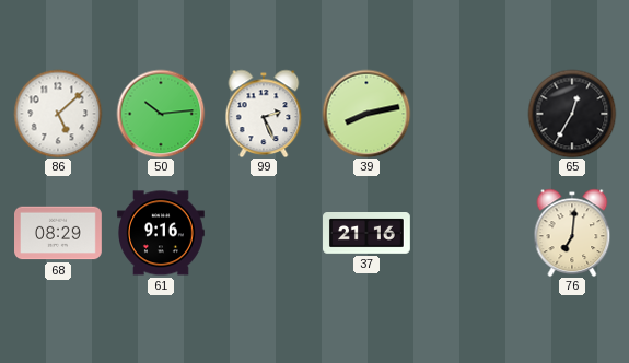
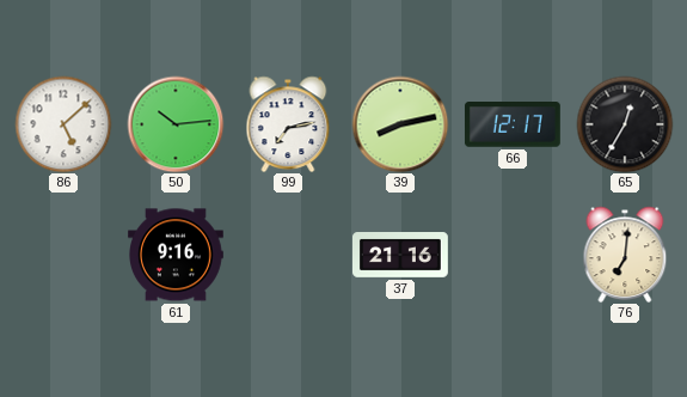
99: 2:26 -> 7:13
66: none -> 12:17
68: 08:29 -> none
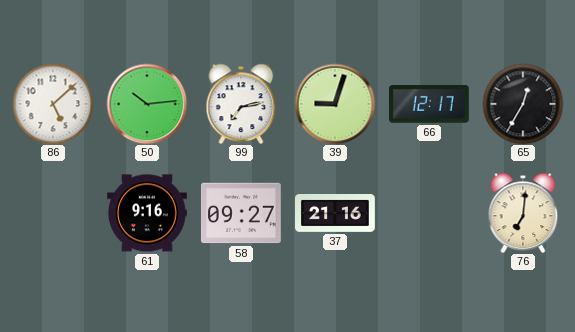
39: 8:13 -> 9:03
58: none -> 09:27
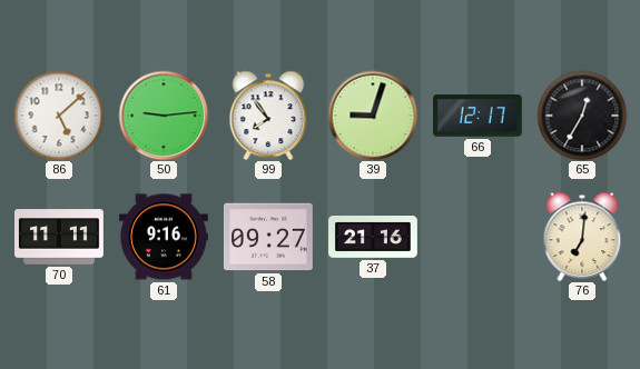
50: 10:14 -> 9:14
99: 7:13 -> 7:54
70: none -> 11:11
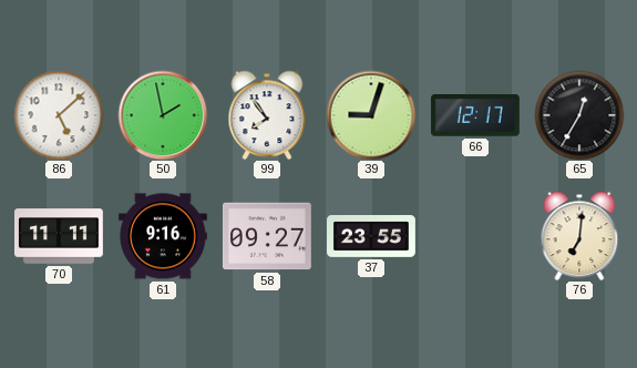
50: 9:14 -> 1:58
37: 21:16 -> 23:55
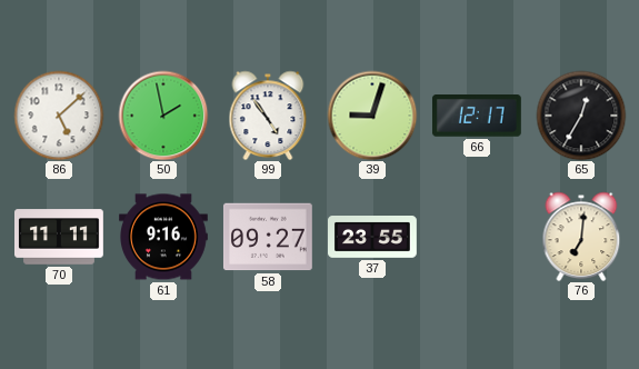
99: 7:54 -> 4:54
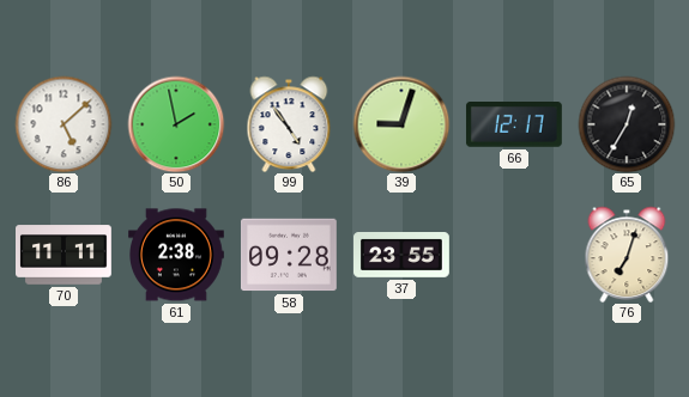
61: 9:16 -> 2:38
58: 09:27 -> 09:28
76: 7:01 -> 7:03
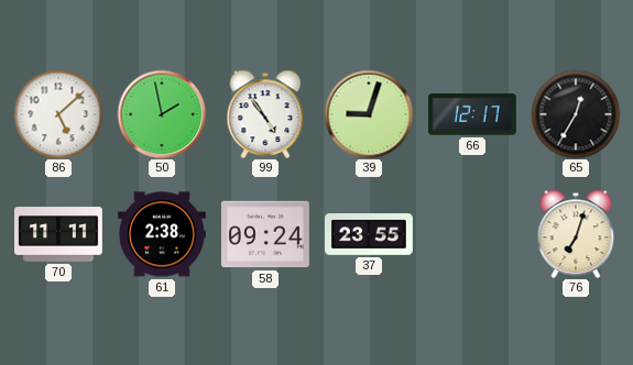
58: 09:28 -> 09:24
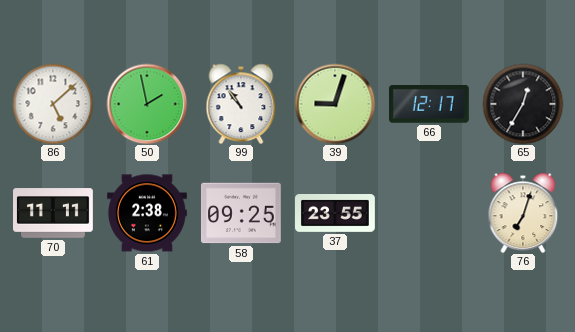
99: 4:54 -> 10:54
58: 09:24 -> 09:25
